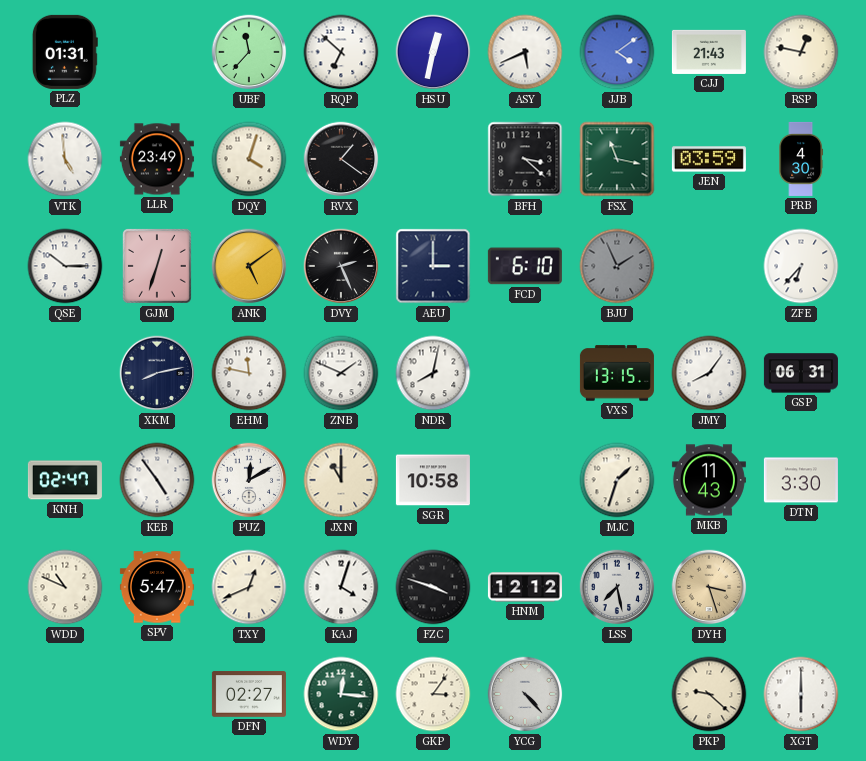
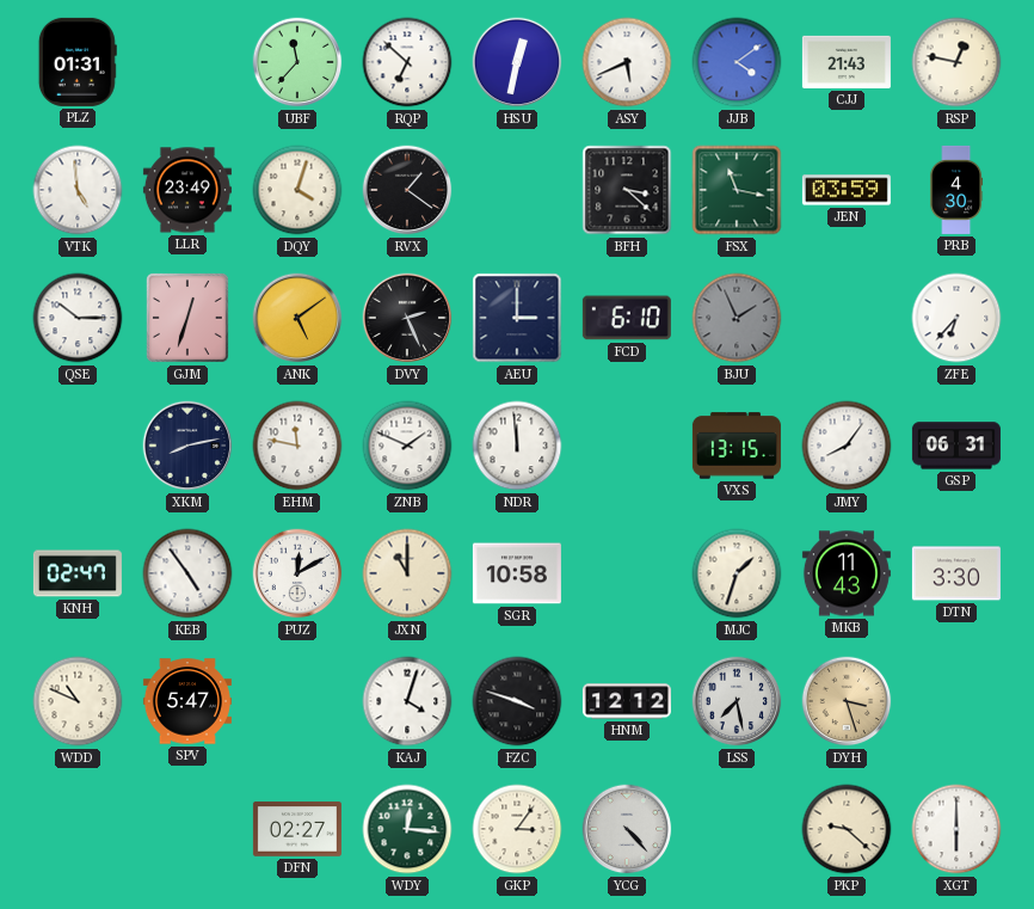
NDR: 8:02 -> 11:59
TXY: 12:41 -> none
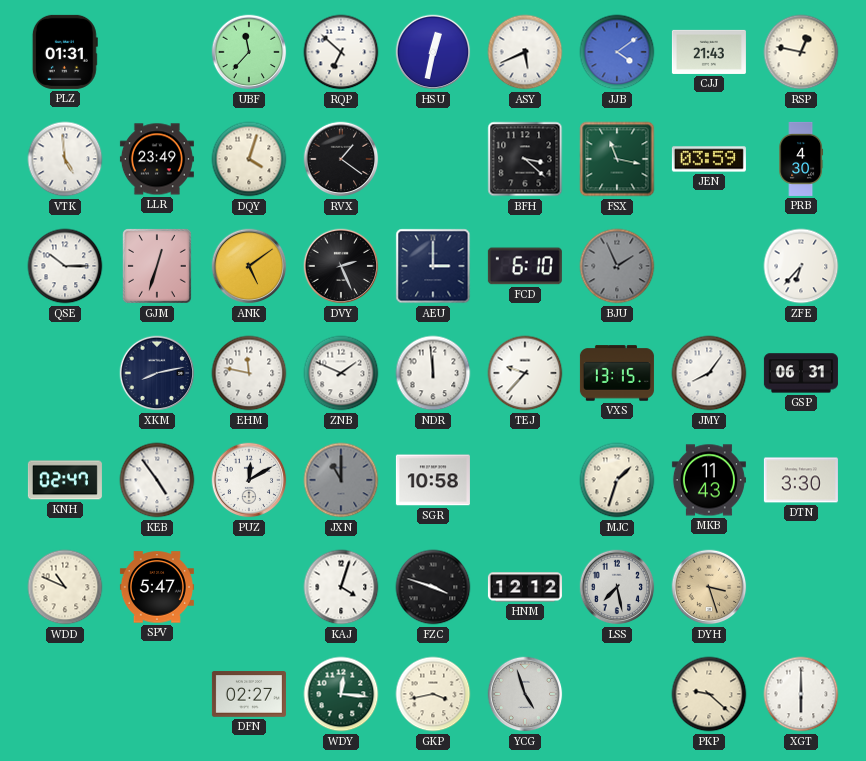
TEJ: none -> 9:37
JXN dial: cream -> grey
GKP: 3:06 -> 3:43
YCG: 4:23 -> 4:57
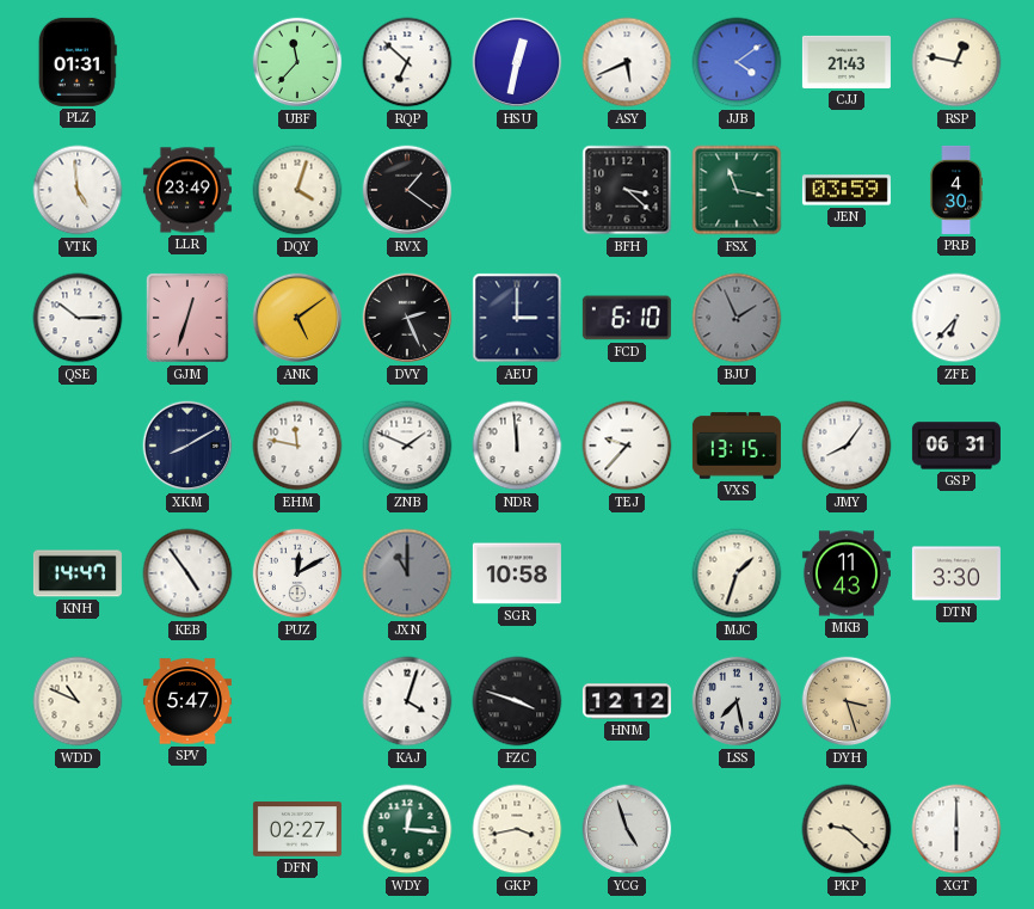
XKM: 8:13 -> 8:10
KNH: 02:47 -> 14:47
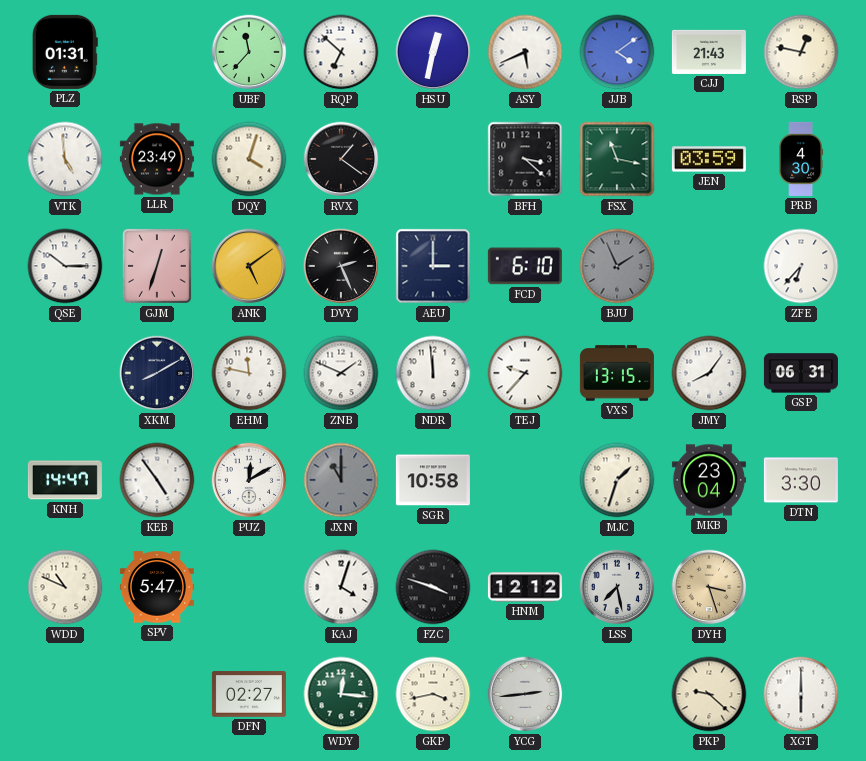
MKB: 11:43 -> 23:04
YCG: 4:57 -> 2:44
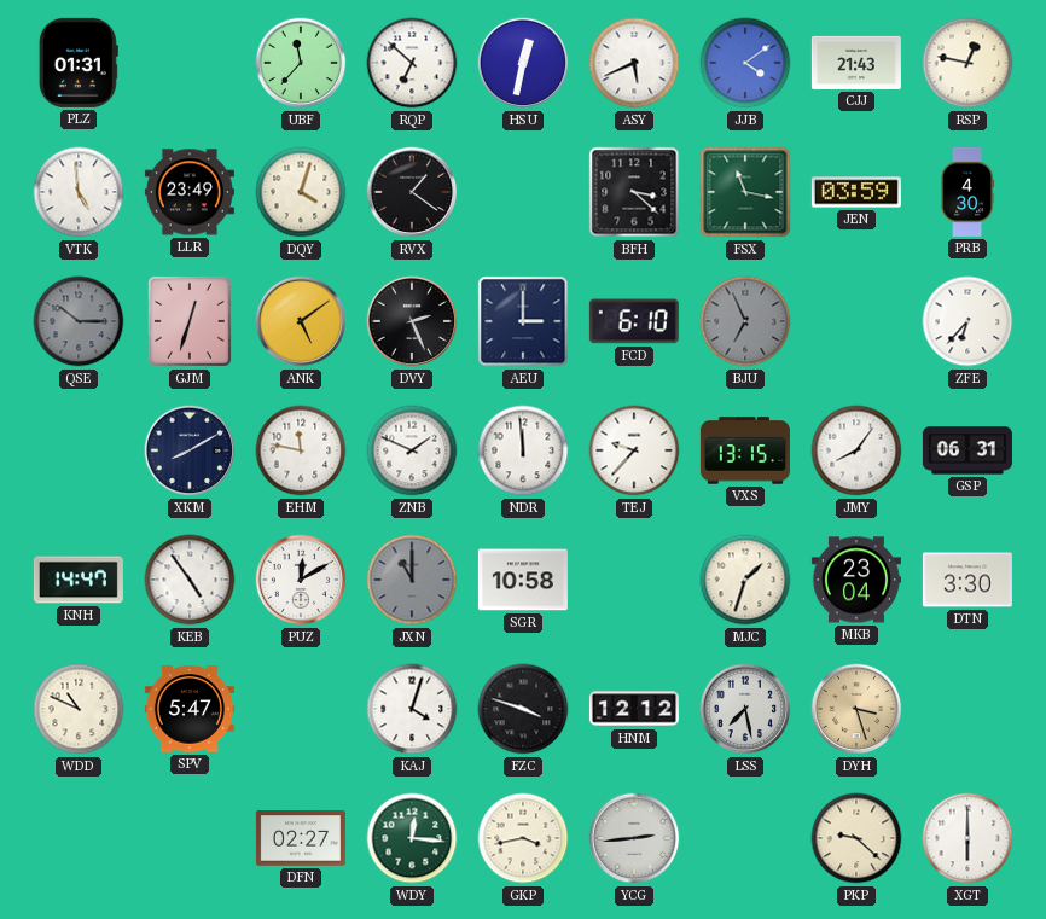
QSE dial: white -> grey
BJU: 1:56 -> 6:56
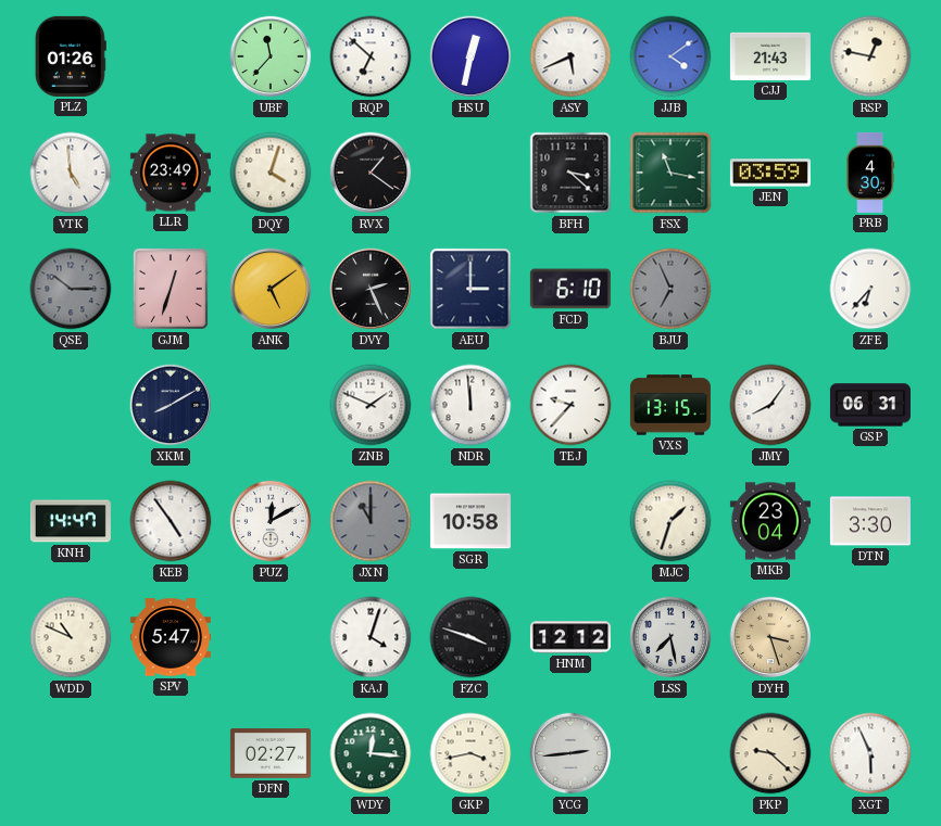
PLZ: 01:31 -> 01:26
EHM: 11:47 -> none
XGT: 6:00 -> 5:56
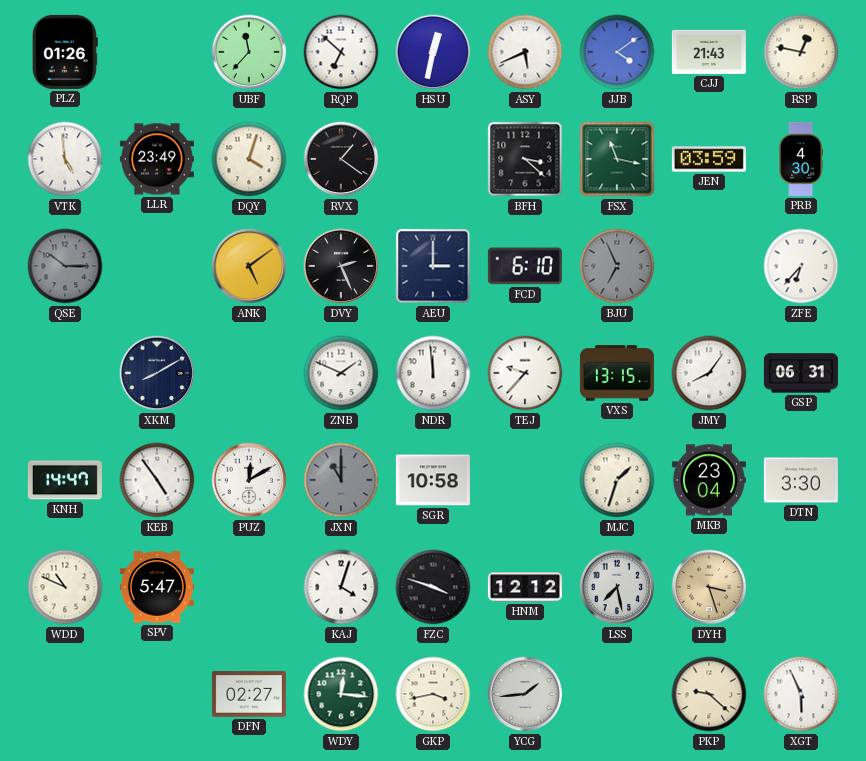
GJM: 12:33 -> none
YCG: 2:44 -> 1:44
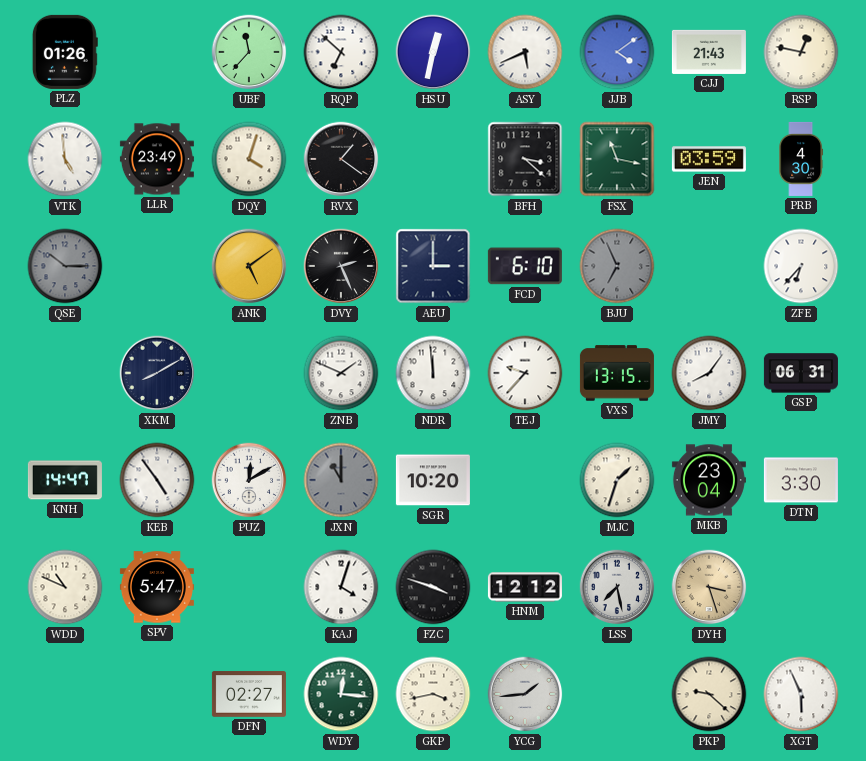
SGR: 10:58 -> 10:20
